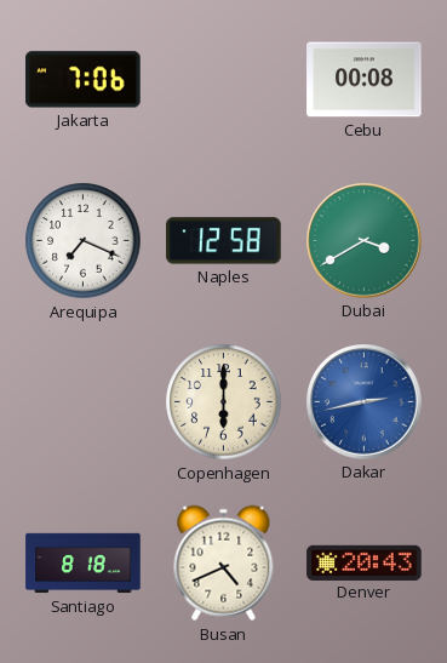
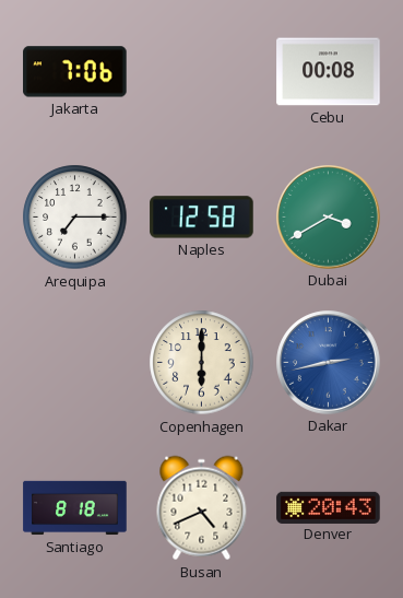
Arequipa: 7:19 -> 7:15
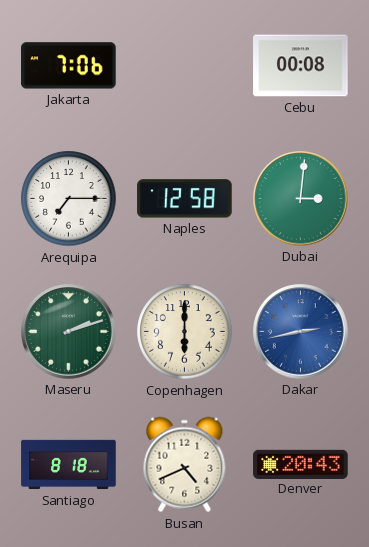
Dubai: 3:40 -> 3:01
Maseru: none -> 2:12
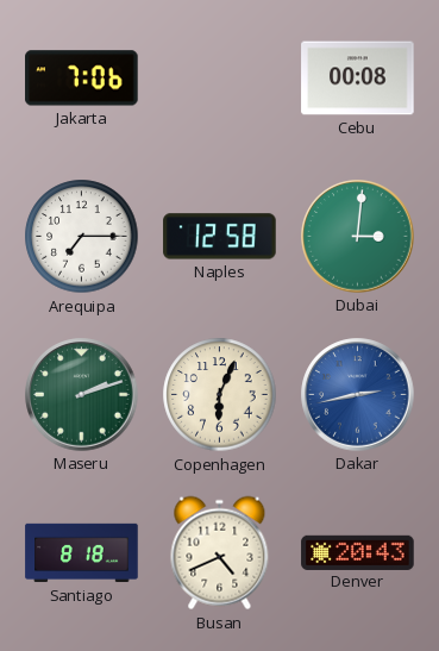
Copenhagen: 6:00 -> 6:04
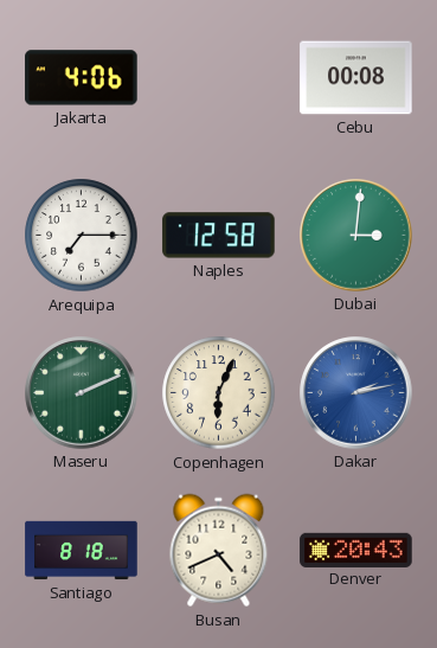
Jakarta: 7:06 -> 4:06
Maseru: 2:12 -> 2:11
Dakar: 2:43 -> 2:13
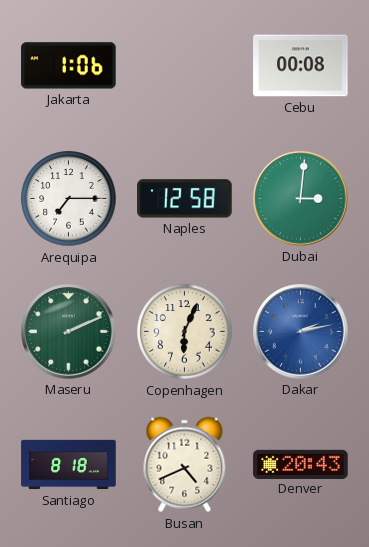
Jakarta: 4:06 -> 1:06
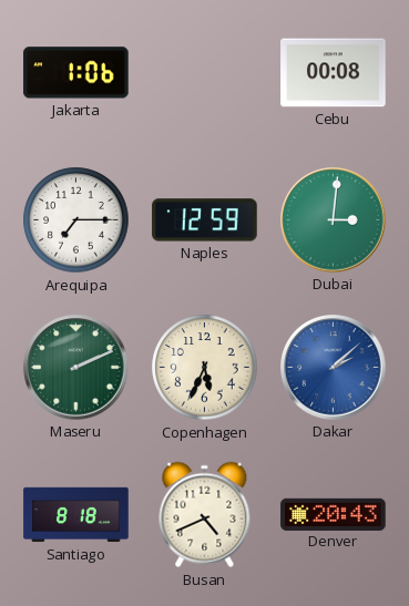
Naples: 12:58 -> 12:59
Copenhagen: 6:04 -> 5:34
Dakar: 2:13 -> 2:08
